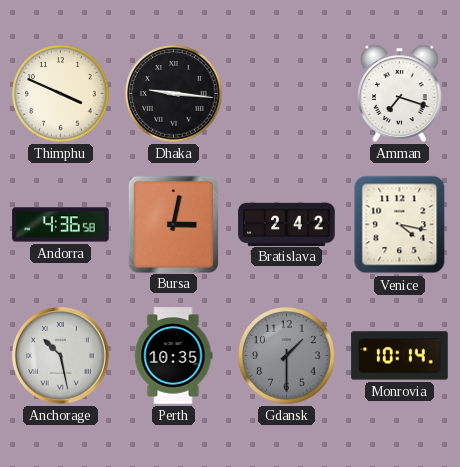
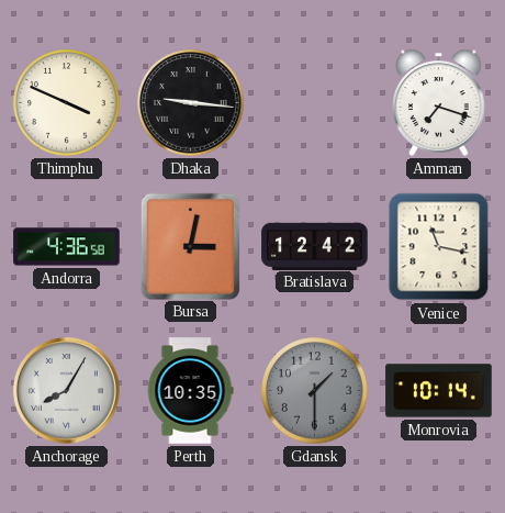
Bratislava: 2:42 -> 12:42
Venice: 4:17 -> 11:17
Anchorage: 10:28 -> 8:05
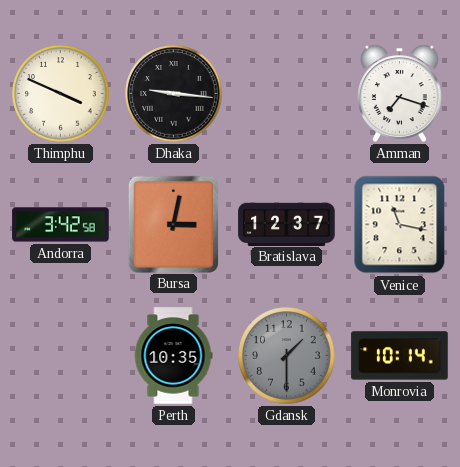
Andorra: 4:36 -> 3:42
Bratislava: 12:42 -> 12:37
Anchorage: 8:05 -> none
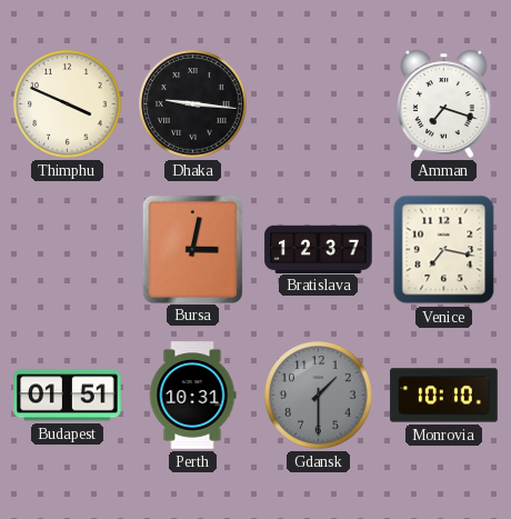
Andorra: 3:42 -> none
Venice: 11:17 -> 7:17
Budapest: none -> 01:51
Perth: 10:35 -> 10:31
Monrovia: 10:14 -> 10:10
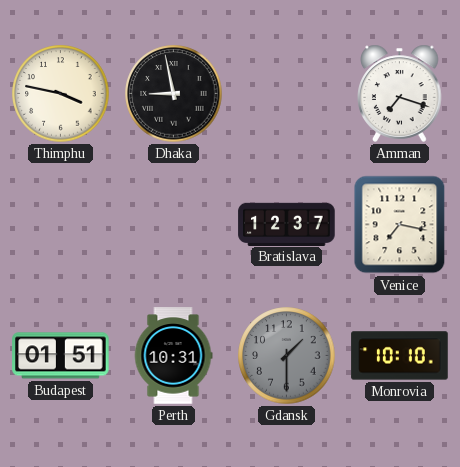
Thimphu: 3:49 -> 3:47
Dhaka: 9:16 -> 8:58
Bursa: 3:02 -> none
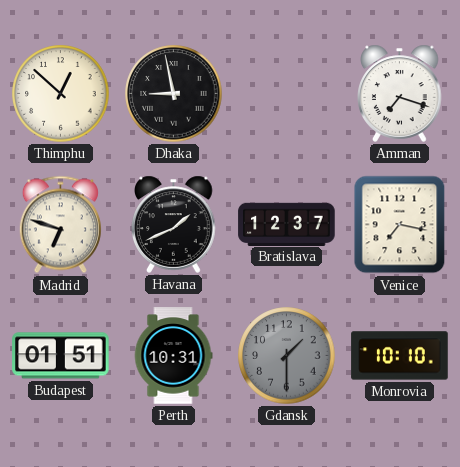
Thimphu: 3:47 -> 12:52
Madrid: none -> 6:48
Havana: none -> 1:41
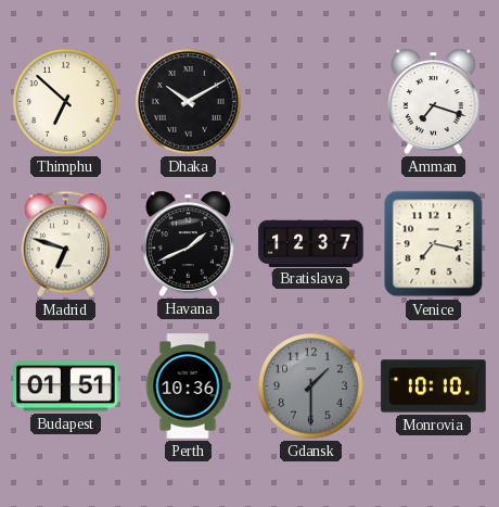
Thimphu: 12:52 -> 6:52
Dhaka: 8:58 -> 10:10
Perth: 10:31 -> 10:36
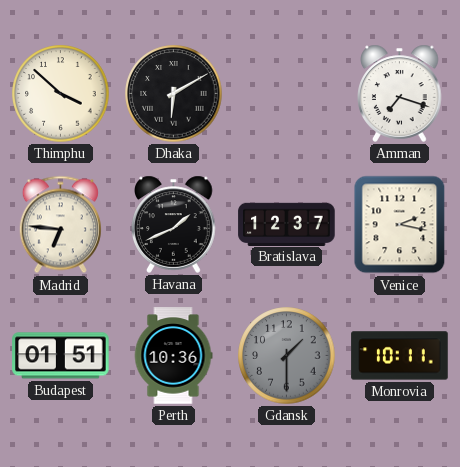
Thimphu: 6:52 -> 3:52
Dhaka: 10:10 -> 6:10
Madrid: 6:48 -> 6:46
Venice: 7:17 -> 2:17
Monrovia: 10:10 -> 10:11
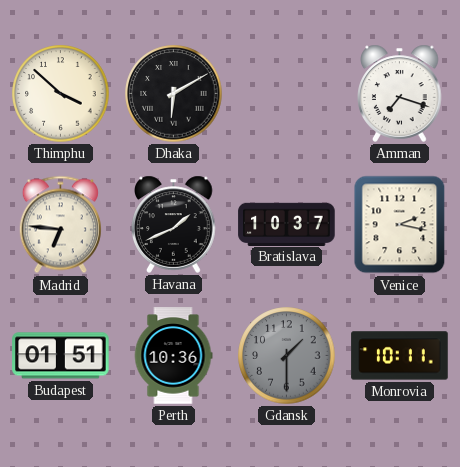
Bratislava: 12:37 -> 10:37
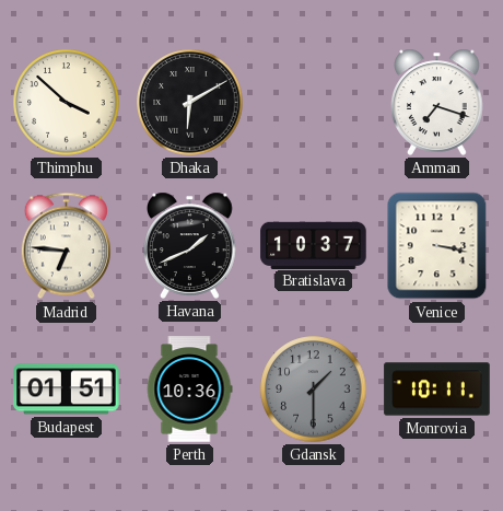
Venice: 2:17 -> 3:17
